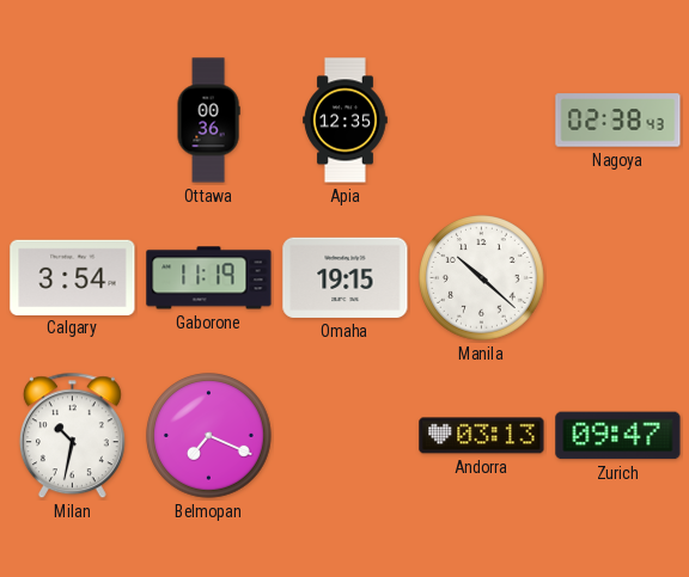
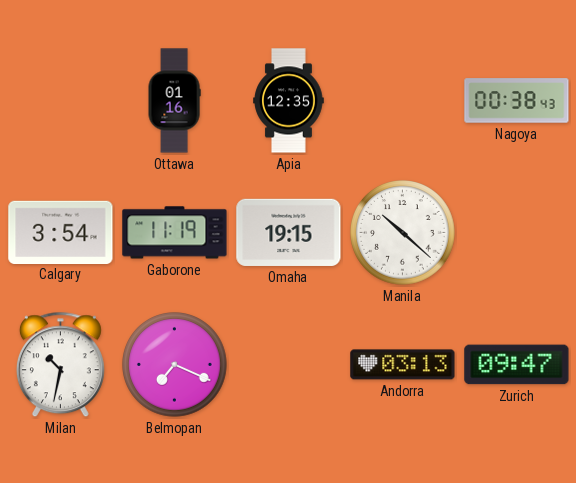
Ottawa: 00:36 -> 01:16
Nagoya: 02:38 -> 00:38
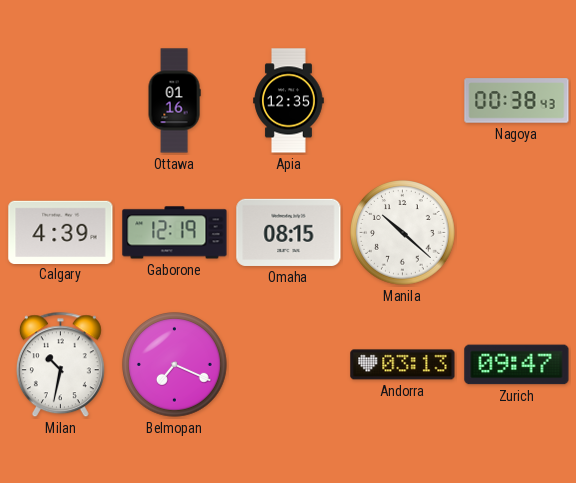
Calgary: 3:54 -> 4:39
Gaborone: 11:19 -> 12:19
Omaha: 19:15 -> 08:15
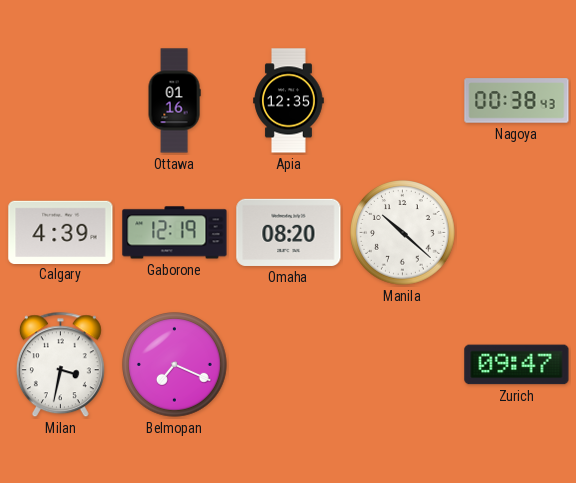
Omaha: 08:15 -> 08:20
Milan: 10:32 -> 3:32
Andorra: 03:13 -> none
